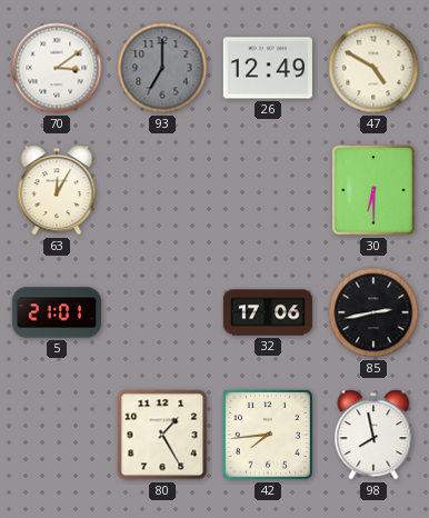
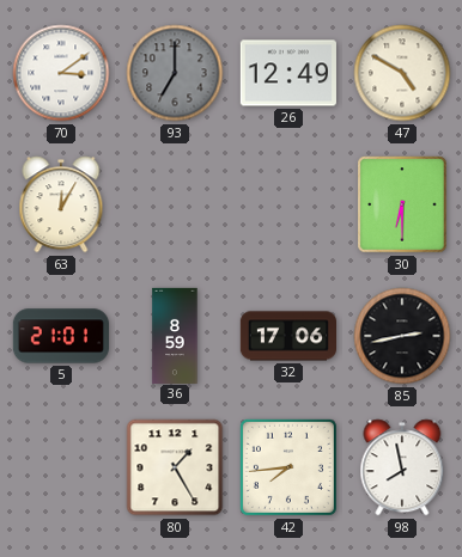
36: none -> 8:59
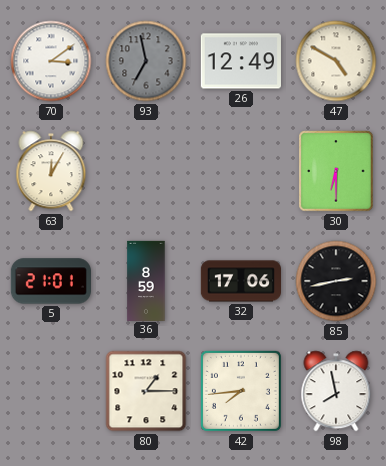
93: 7:00 -> 6:58
80: 1:25 -> 1:15
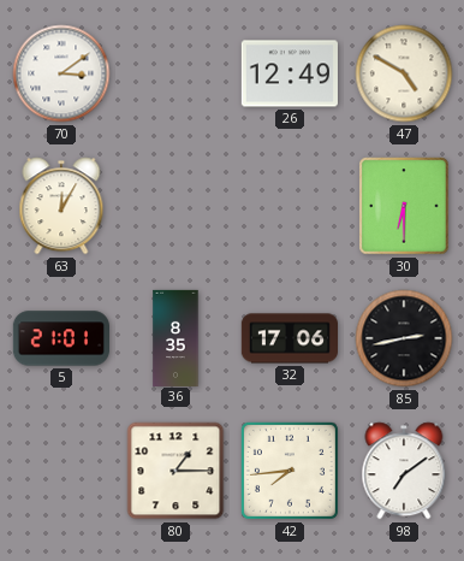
93: 6:58 -> none
36: 8:59 -> 8:35
98: 7:58 -> 7:09
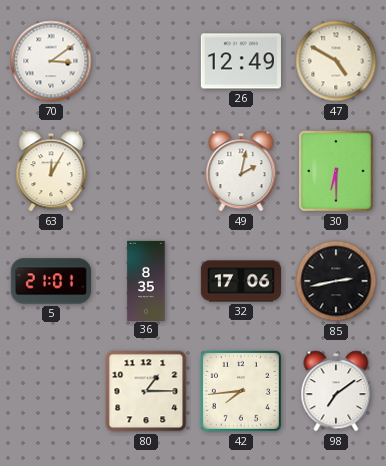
49: none -> 2:02
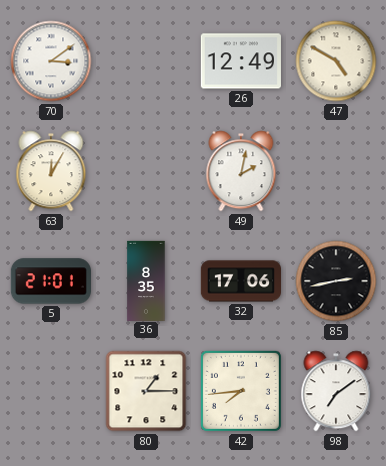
30: 6:30 -> none
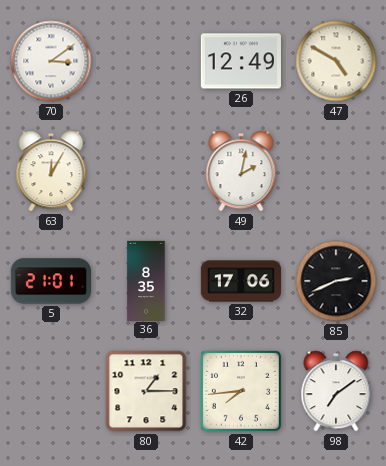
85: 2:43 -> 2:41
